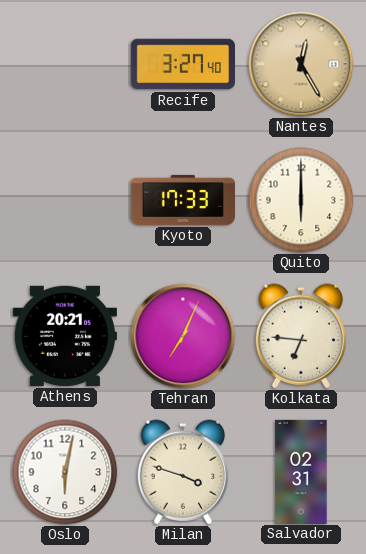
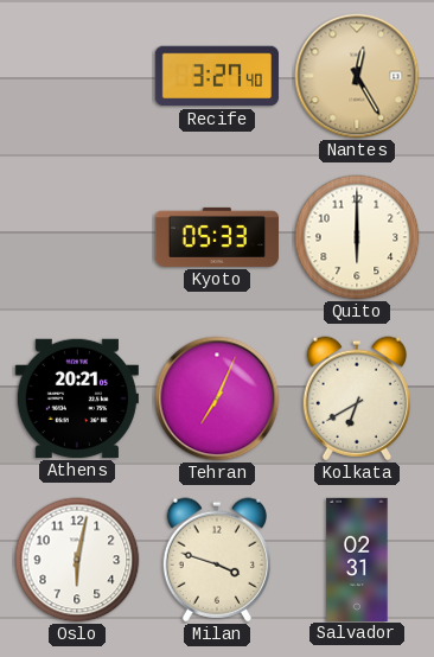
Kyoto: 17:33 -> 05:33
Kolkata: 6:46 -> 6:40
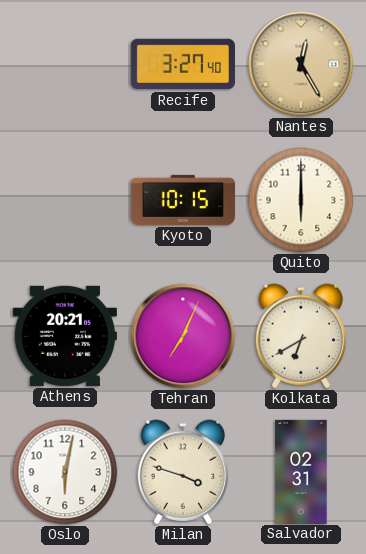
Kyoto: 05:33 -> 10:15
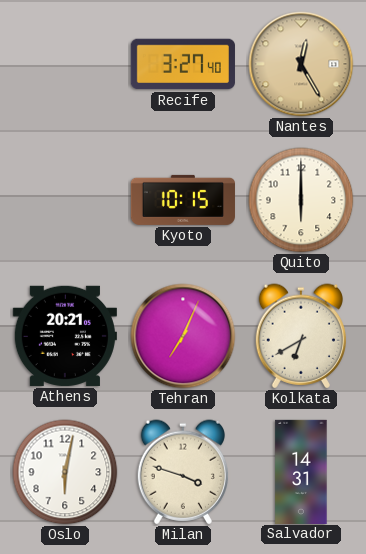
Salvador: 02:31 -> 14:31
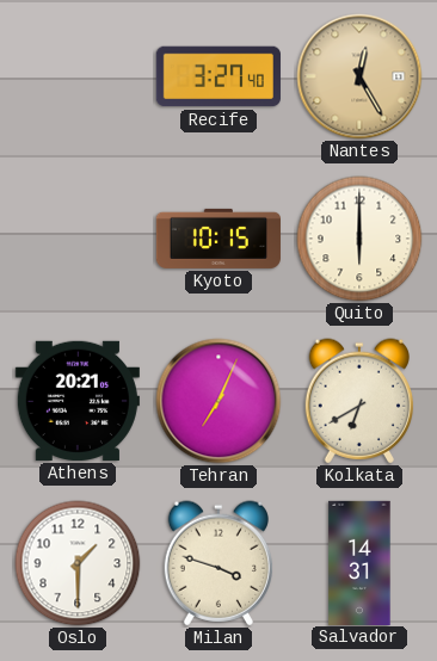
Oslo: 6:02 -> 1:30
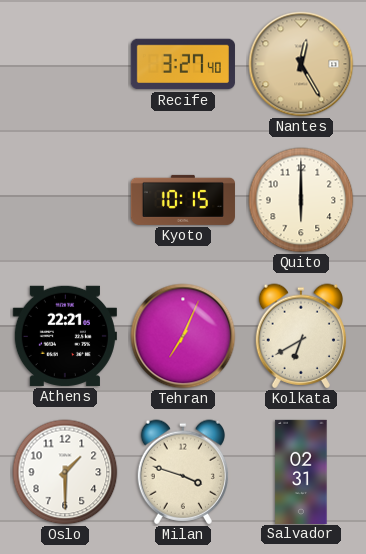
Athens: 20:21 -> 22:21
Salvador: 14:31 -> 02:31
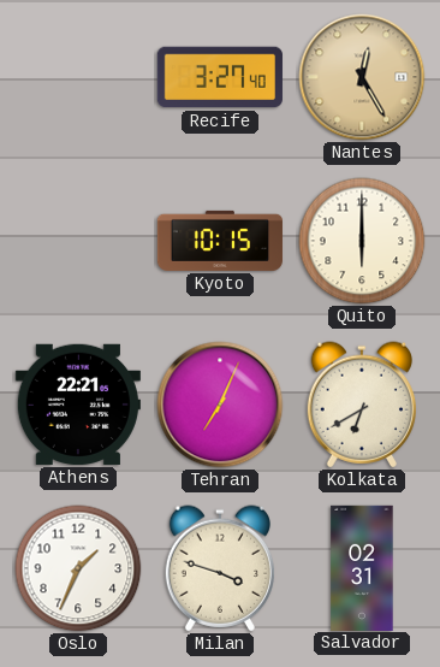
Oslo: 1:30 -> 1:34
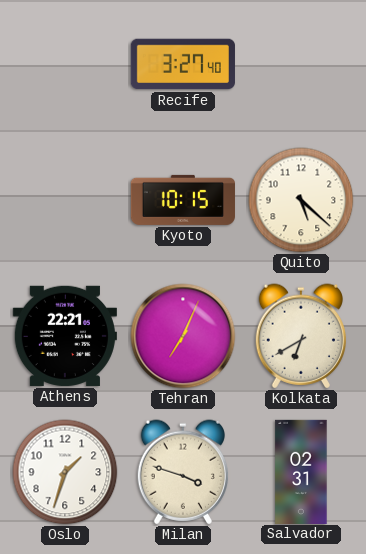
Nantes: 12:25 -> none
Quito: 6:00 -> 5:22
Oslo: 1:34 -> 1:33
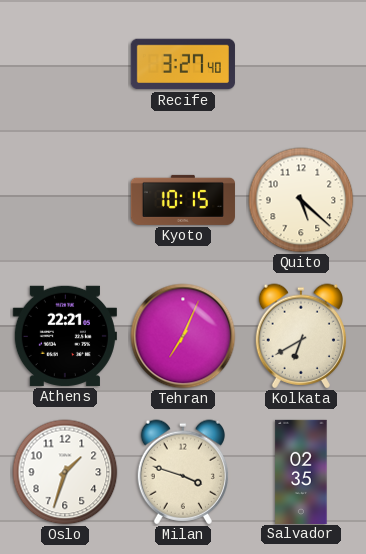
Salvador: 02:31 -> 02:35
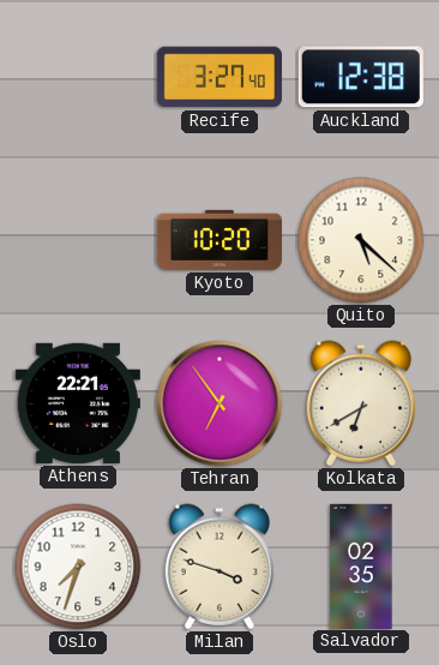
Auckland: none -> 12:38
Kyoto: 10:15 -> 10:20
Tehran: 7:04 -> 6:54
Oslo: 1:33 -> 7:33
